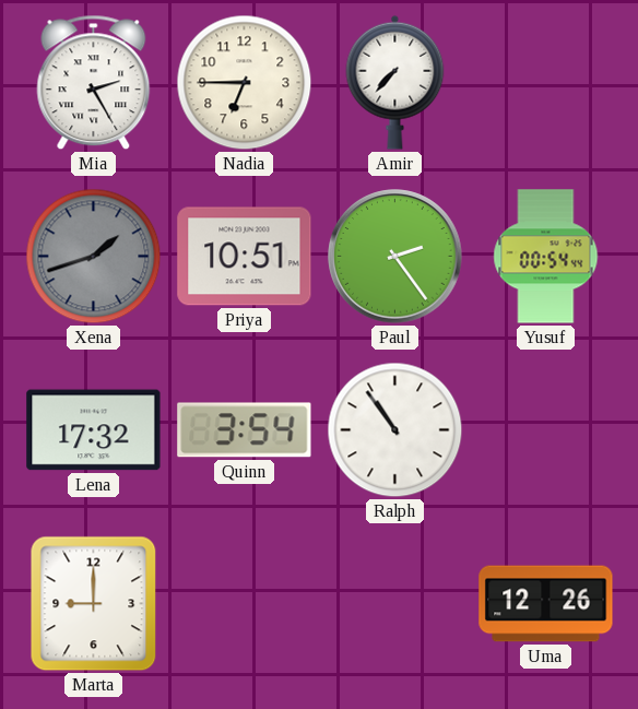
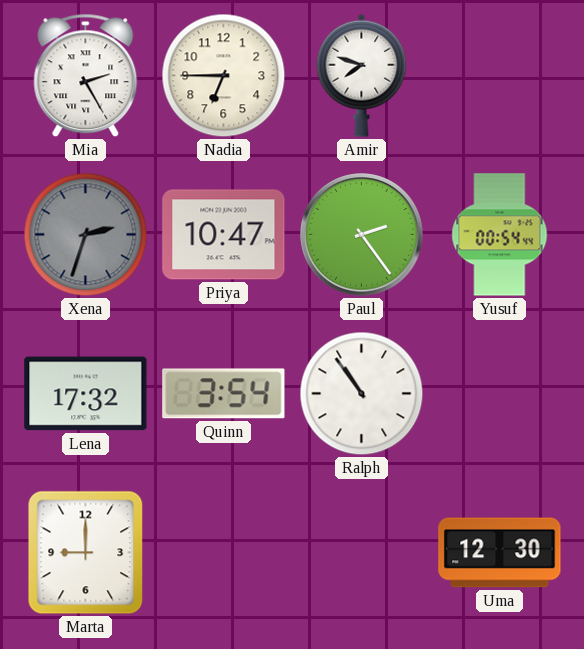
Amir: 7:37 -> 7:48
Xena: 1:42 -> 2:33
Priya: 10:51 -> 10:47
Uma: 12:26 -> 12:30
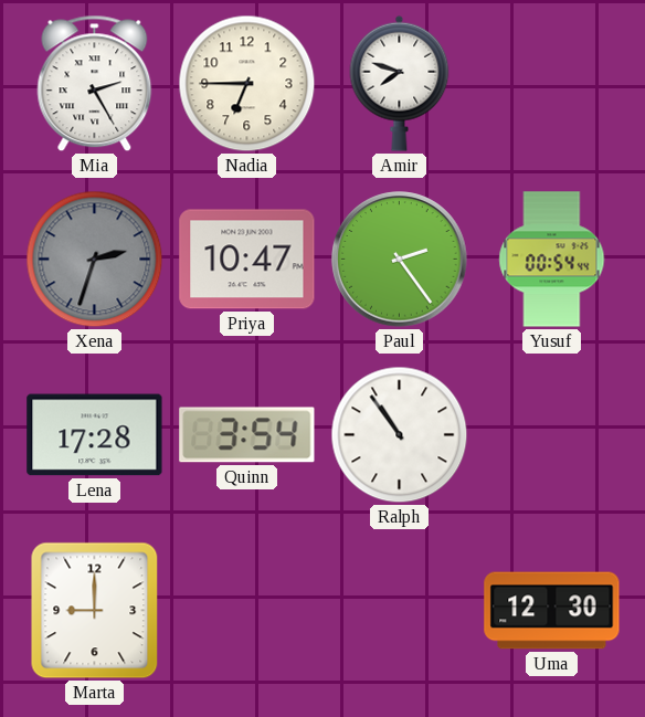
Lena: 17:32 -> 17:28
